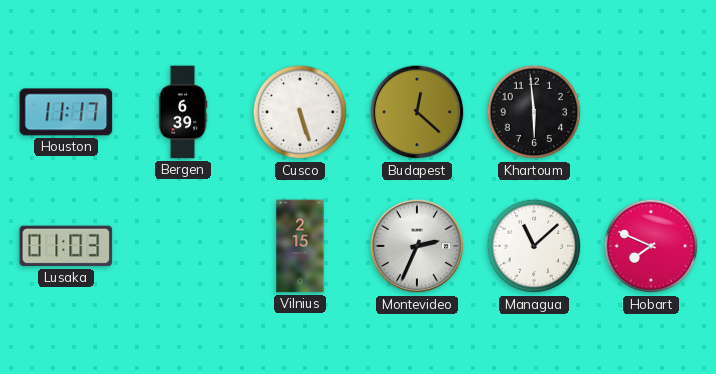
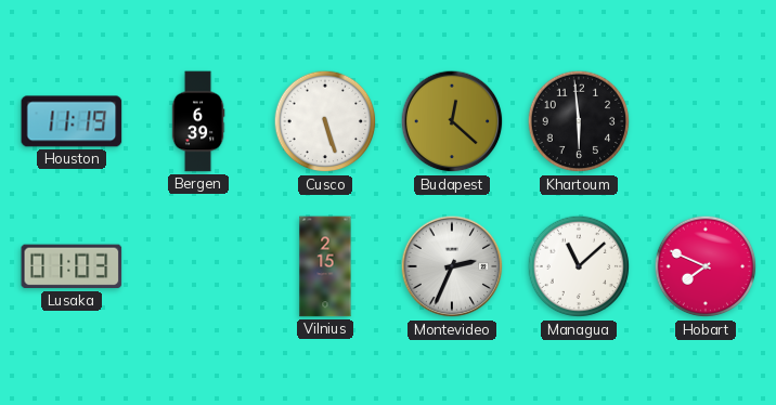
Houston: 11:17 -> 11:19
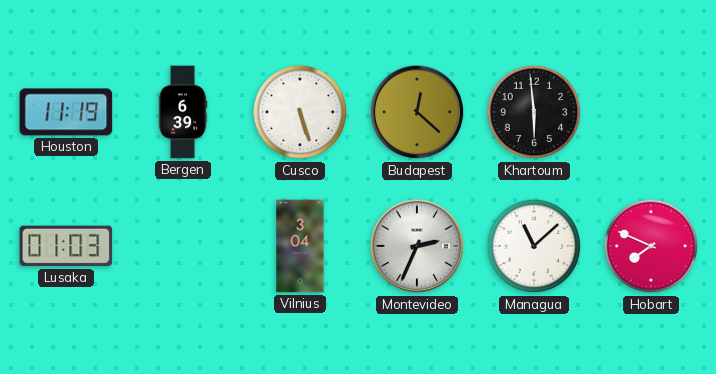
Vilnius: 2:15 -> 3:04
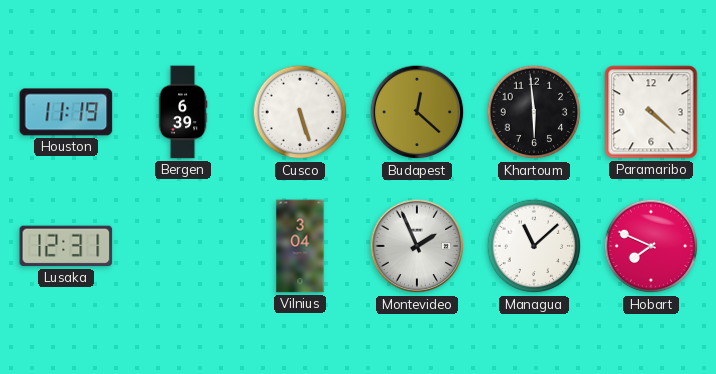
Paramaribo: none -> 4:22
Lusaka: 01:03 -> 12:31
Montevideo: 2:34 -> 1:56
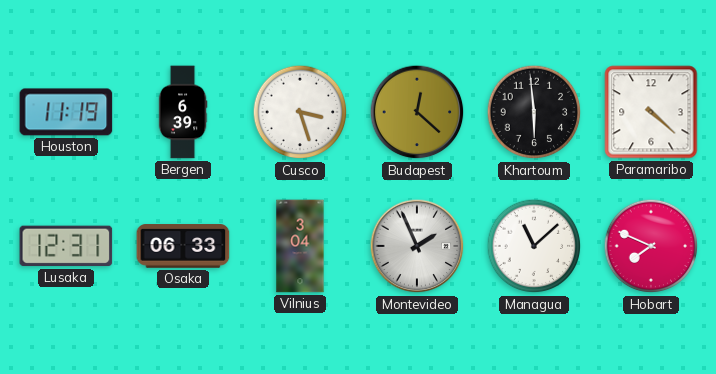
Cusco: 5:27 -> 3:27
Osaka: none -> 06:33
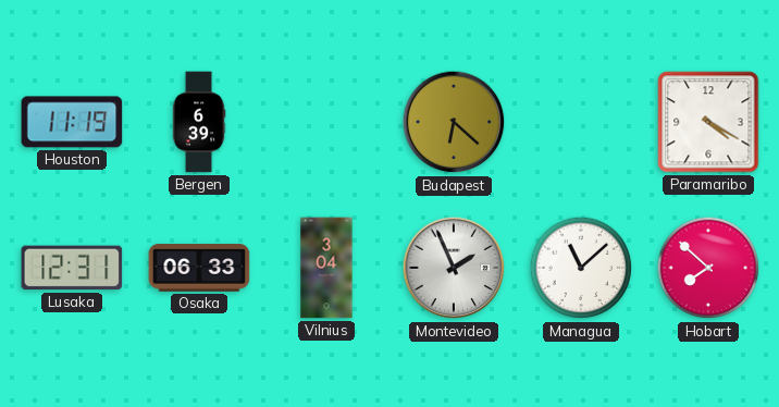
Cusco: 3:27 -> none
Budapest: 12:22 -> 6:22
Khartoum: 5:59 -> none
Paramaribo: 4:22 -> 4:20
Hobart: 7:49 -> 7:52
